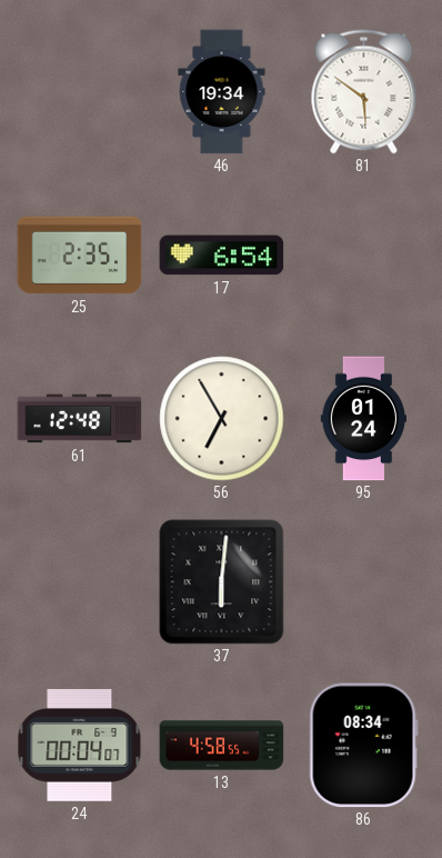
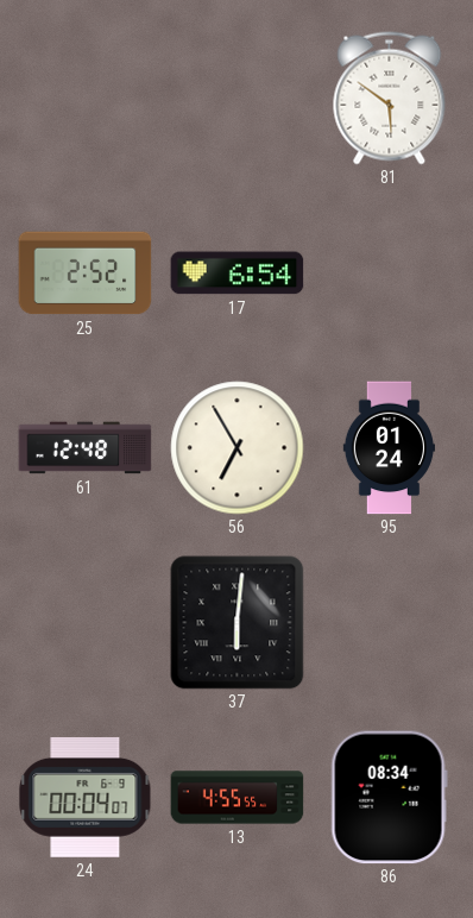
46: 19:34 -> none
25: 2:35 -> 2:52
13: 4:58 -> 4:55
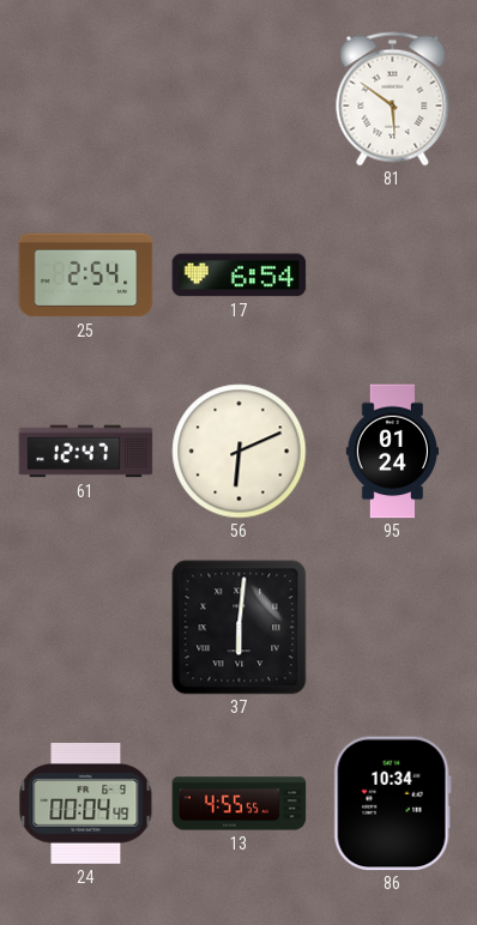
25: 2:52 -> 2:54
61: 12:48 -> 12:47
56: 6:55 -> 6:11
24: 00:04:07 -> 00:04:49
86: 08:34 -> 10:34
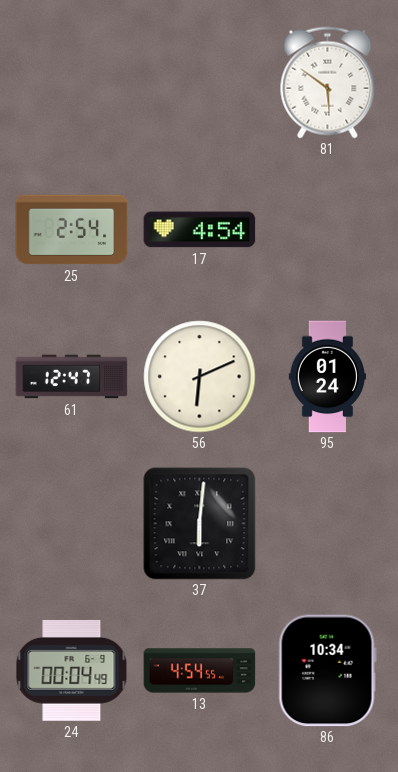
17: 6:54 -> 4:54
13: 4:55 -> 4:54
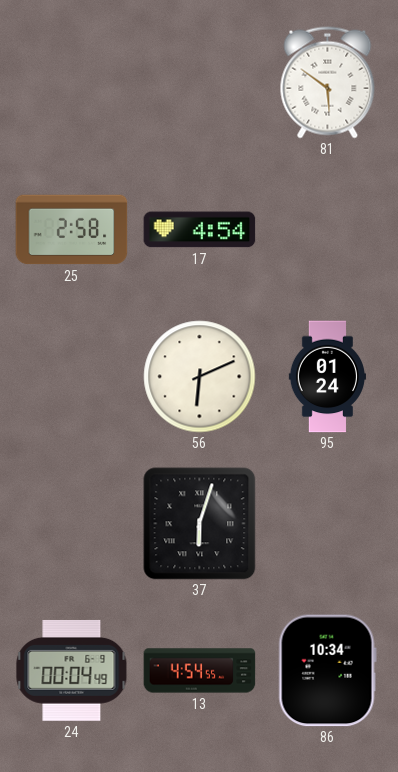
25: 2:54 -> 2:58
61: 12:47 -> none
37: 6:01 -> 6:03
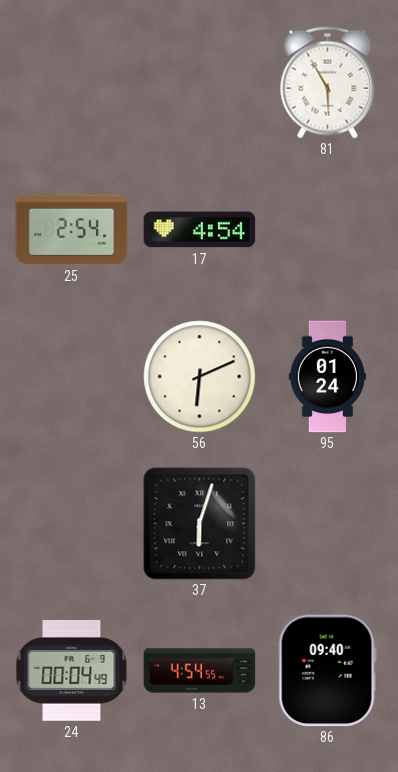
81: 5:51 -> 5:55
25: 2:58 -> 2:54
86: 10:34 -> 09:40
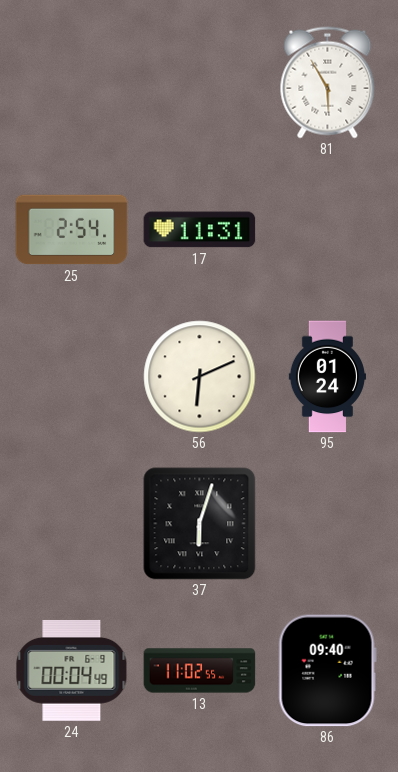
17: 4:54 -> 11:31
13: 4:54 -> 11:02
